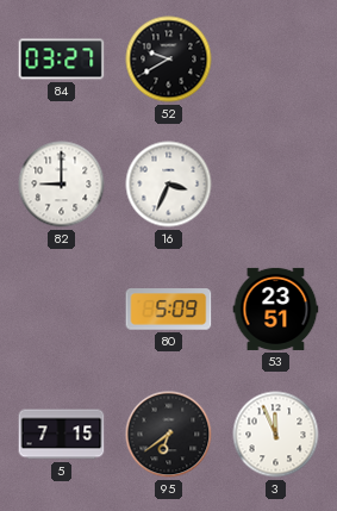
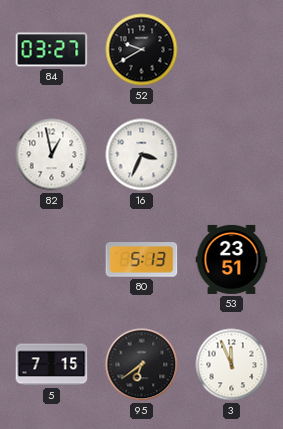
82: 9:00 -> 12:58
80: 5:09 -> 5:13
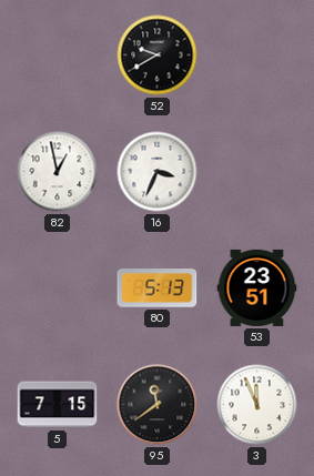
84: 03:27 -> none
95: 6:39 -> 11:39
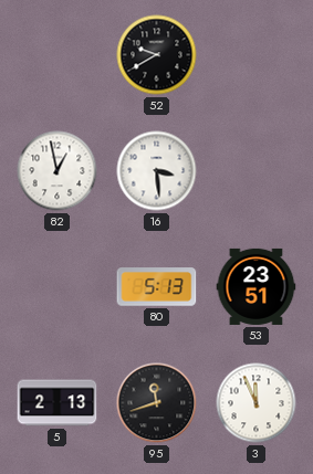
16: 3:34 -> 3:29
5: 7:15 -> 2:13
95: 11:39 -> 11:42
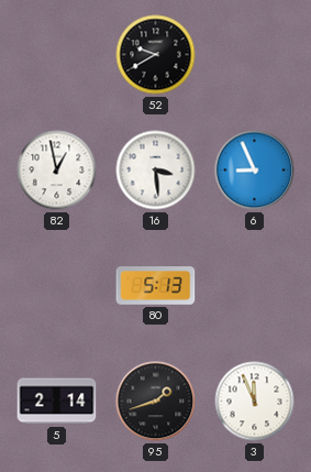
6: none -> 8:56
53: 23:51 -> none
5: 2:13 -> 2:14
95: 11:42 -> 1:42
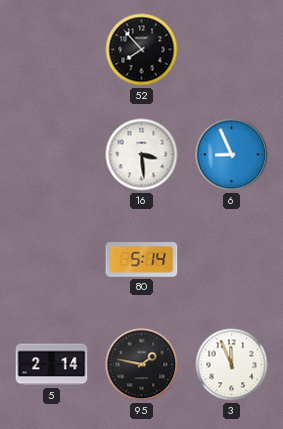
52: 9:40 -> 7:53
82: 12:58 -> none
80: 5:13 -> 5:14
95: 1:42 -> 1:47
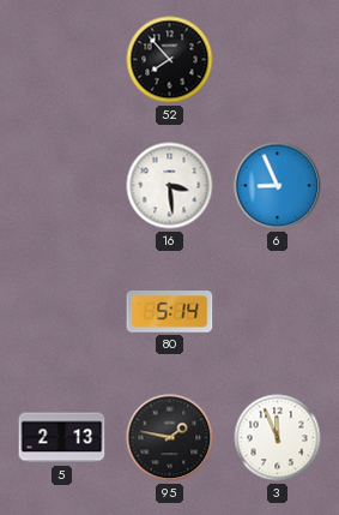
5: 2:14 -> 2:13
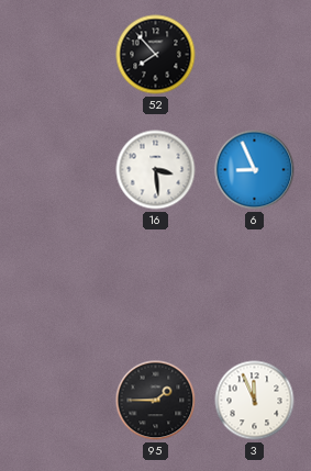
80: 5:14 -> none
5: 2:13 -> none
95: 1:47 -> 1:45
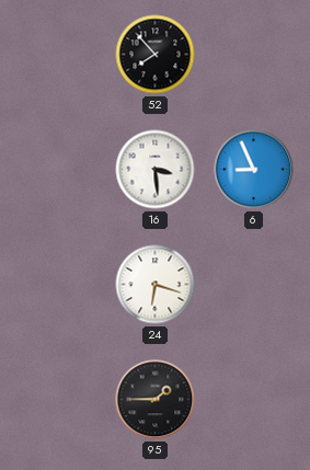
24: none -> 6:18
3: 11:56 -> none
